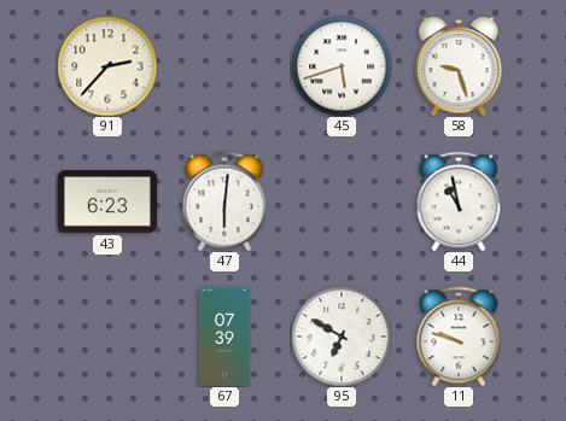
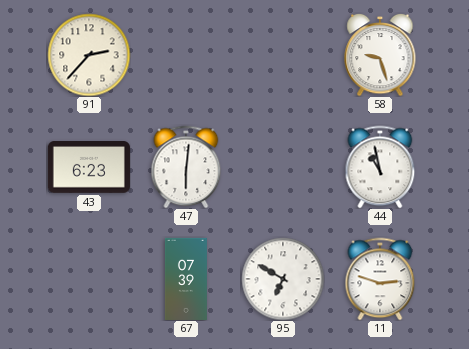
45: 5:42 -> none
11: 9:48 -> 2:48
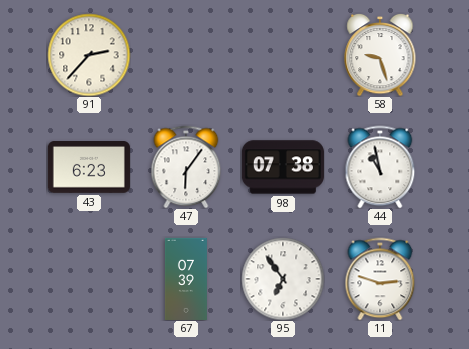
47: 6:01 -> 6:06
98: none -> 07:38
95: 6:50 -> 6:54
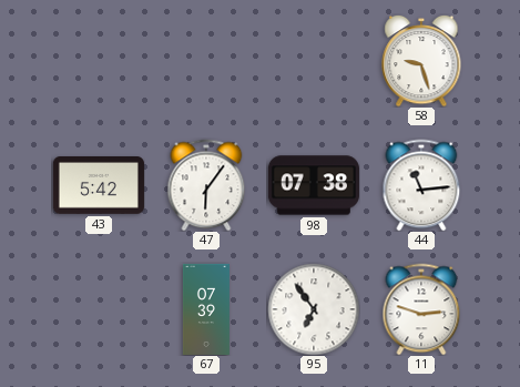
91: 2:37 -> none
43: 6:23 -> 5:42
44: 10:58 -> 11:14
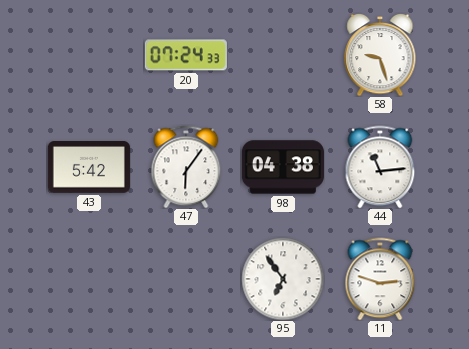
20: none -> 07:24
98: 07:38 -> 04:38
67: 07:39 -> none
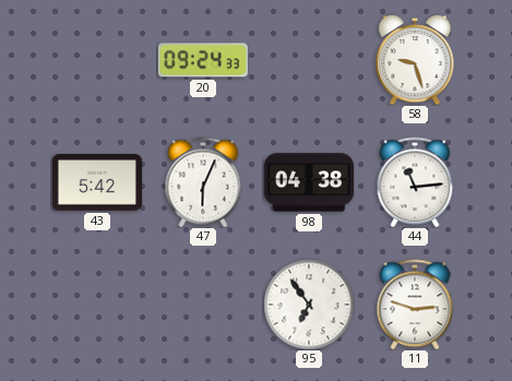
20: 07:24 -> 09:24
47: 6:06 -> 6:04
